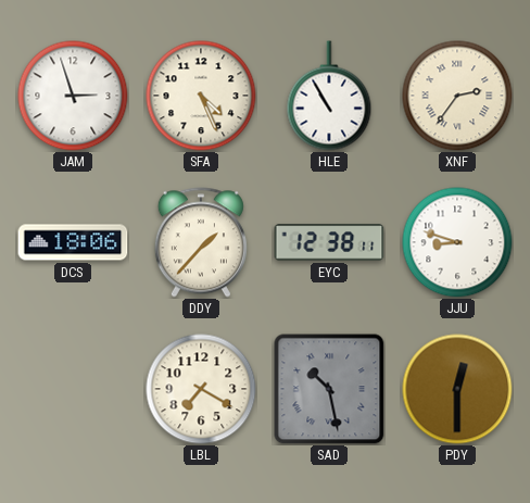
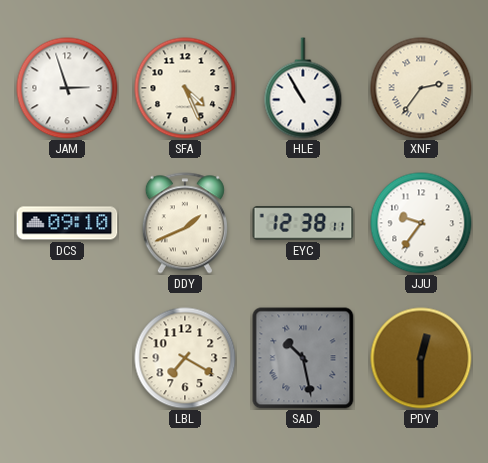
DCS: 18:06 -> 09:10
DDY: 1:37 -> 1:41
JJU: 8:48 -> 9:36
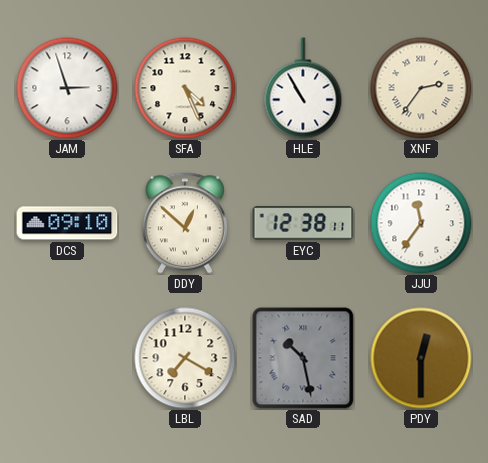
DDY: 1:41 -> 12:52
JJU: 9:36 -> 11:36
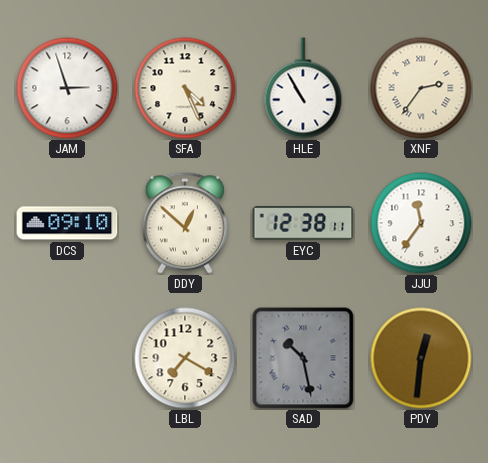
PDY: 12:30 -> 12:31
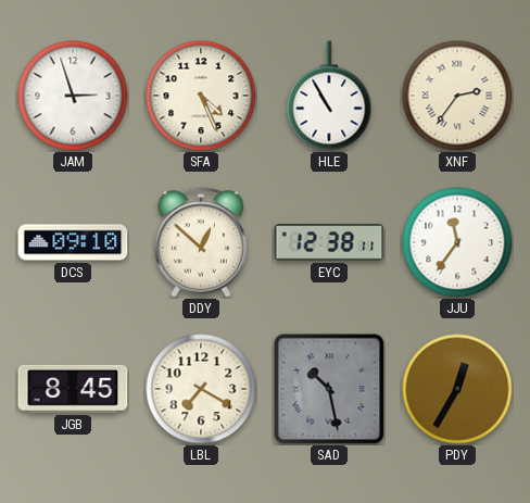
JGB: none -> 8:45
PDY: 12:31 -> 12:35
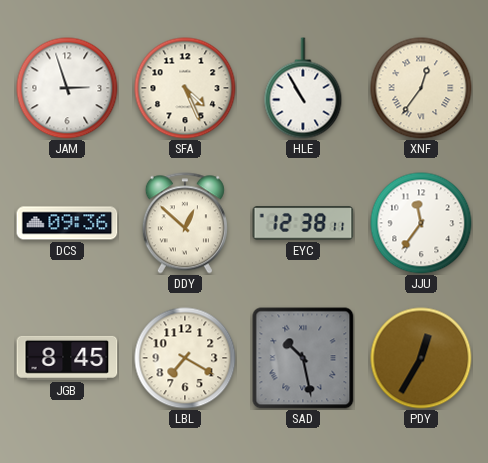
XNF: 2:36 -> 12:36
DCS: 09:10 -> 09:36
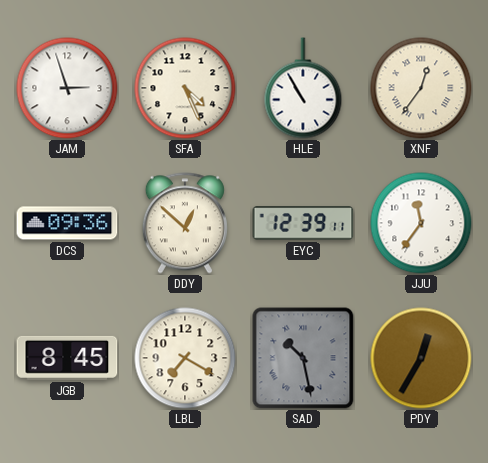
EYC: 12:38 -> 12:39
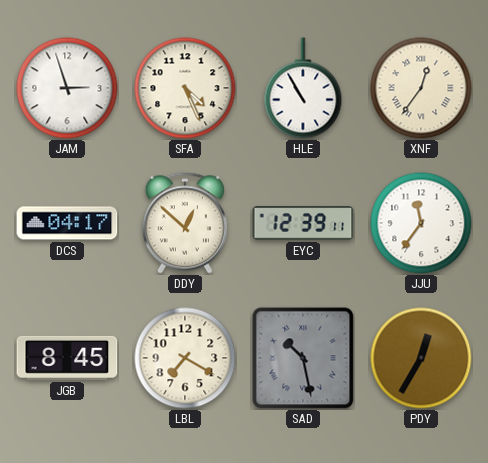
DCS: 09:36 -> 04:17
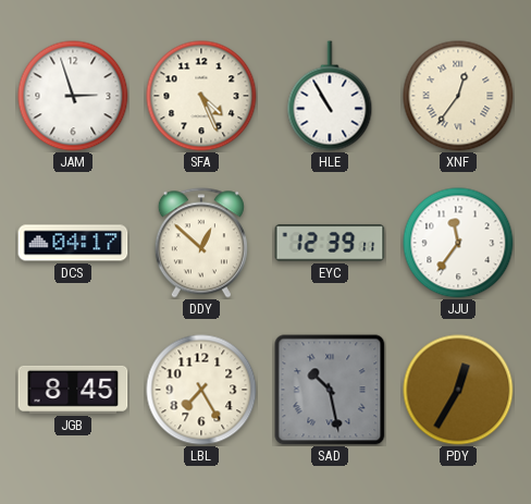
LBL: 7:20 -> 7:25
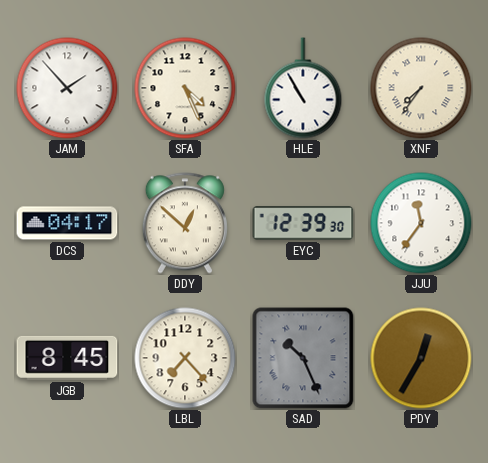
JAM: 2:57 -> 1:53
XNF: 12:36 -> 7:36
EYC: 12:39:11 -> 12:39:30
LBL: 7:25 -> 7:23
SAD: 10:28 -> 10:26
